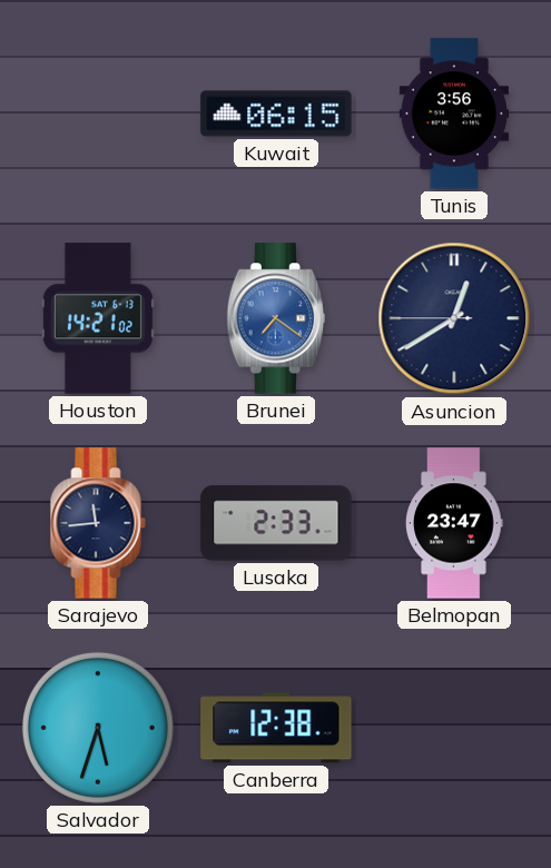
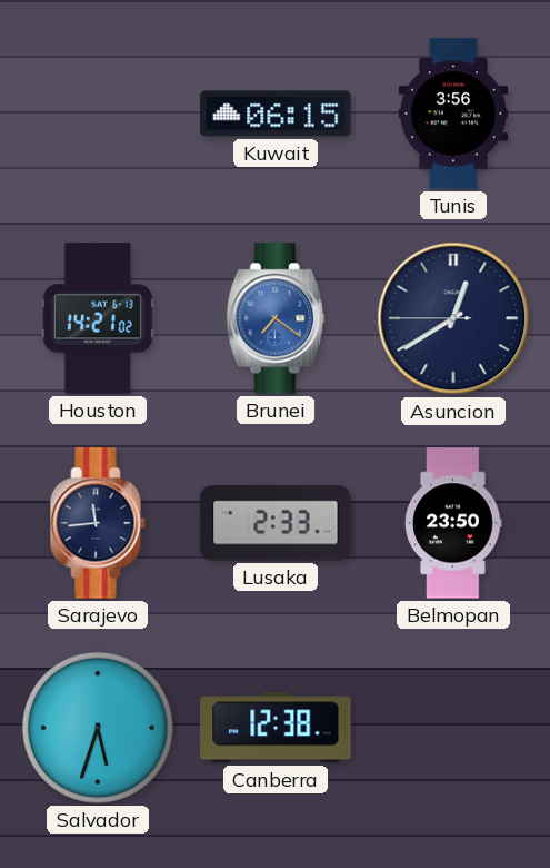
Belmopan: 23:47 -> 23:50
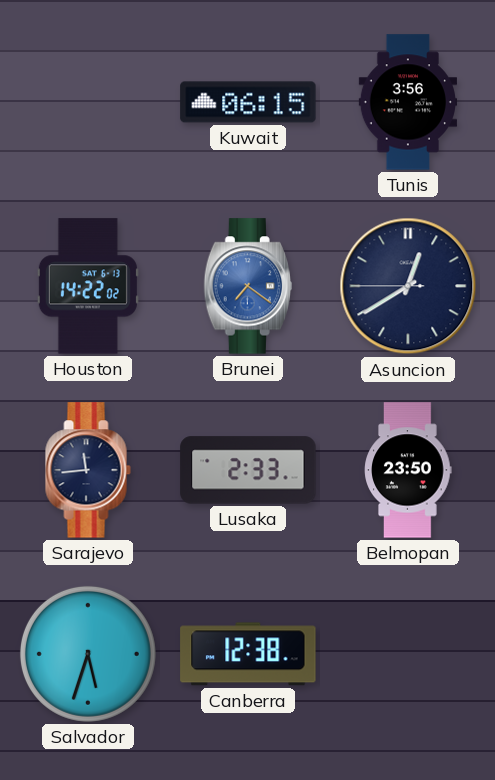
Houston: 14:21 -> 14:22
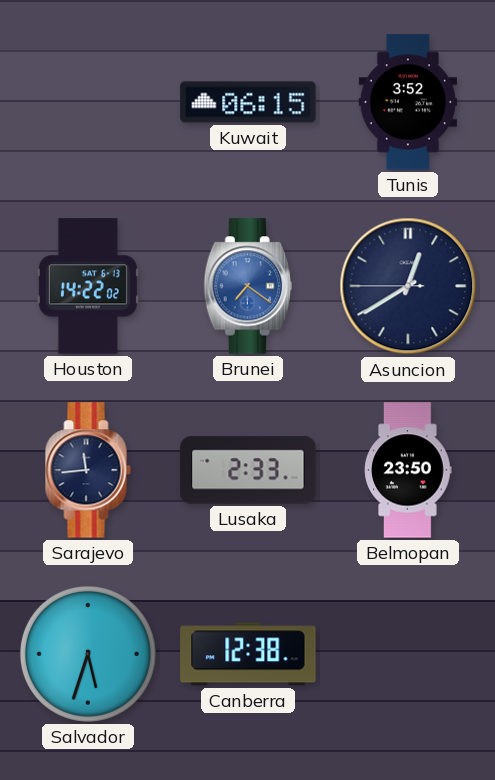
Tunis: 3:56 -> 3:52
